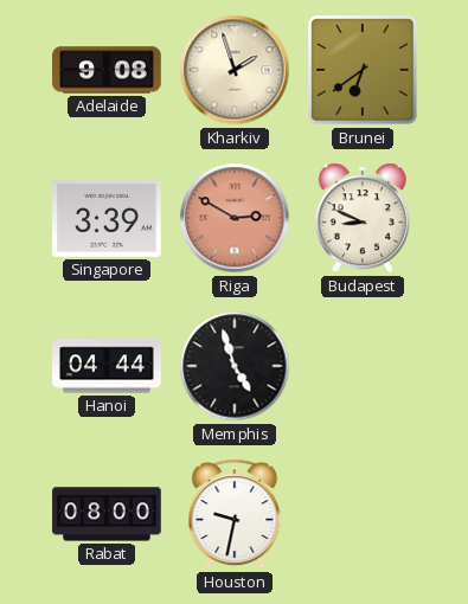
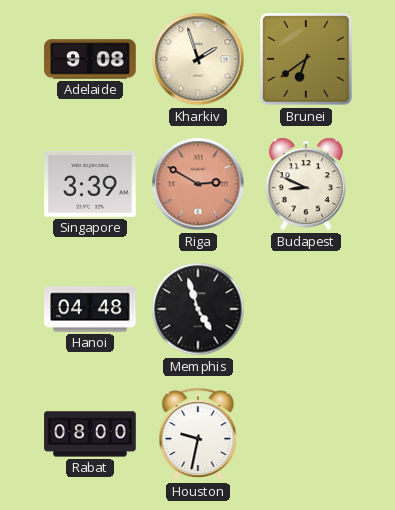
Hanoi: 04:44 -> 04:48
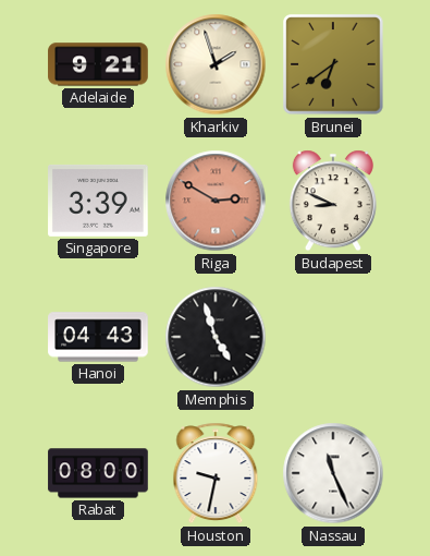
Adelaide: 9:08 -> 9:21
Hanoi: 04:48 -> 04:43
Nassau: none -> 11:26
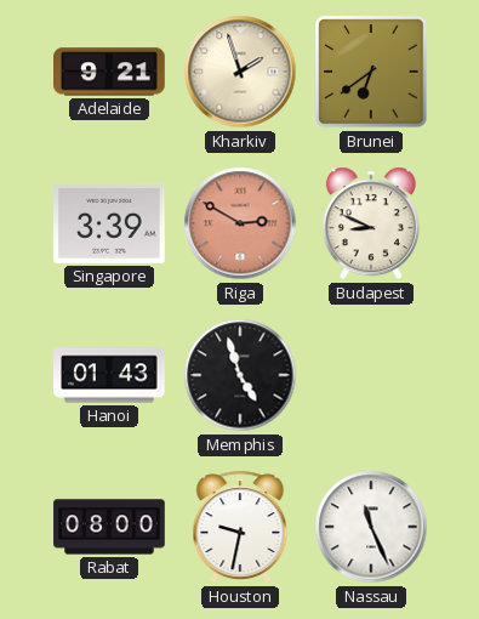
Hanoi: 04:43 -> 01:43
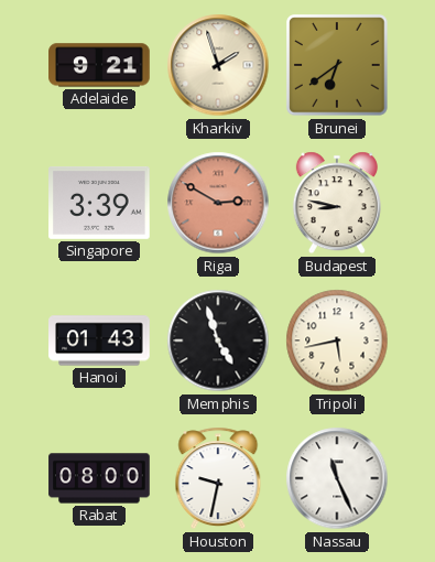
Budapest: 8:49 -> 8:47
Tripoli: none -> 5:43
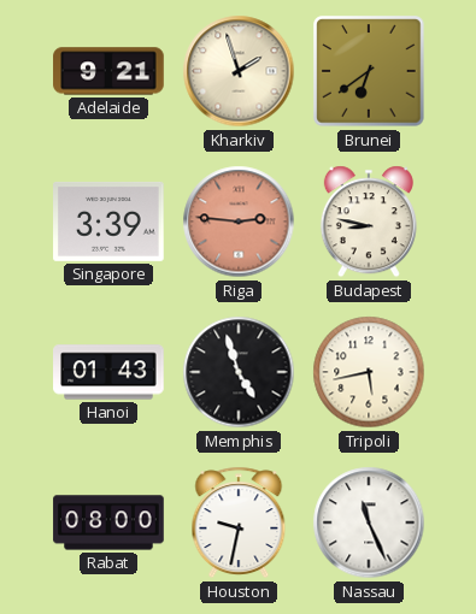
Riga: 2:50 -> 2:46
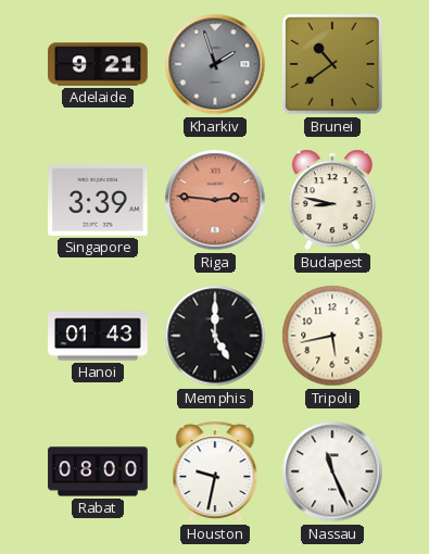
Kharkiv dial: cream -> grey
Brunei: 6:39 -> 10:39
Memphis: 4:57 -> 5:00
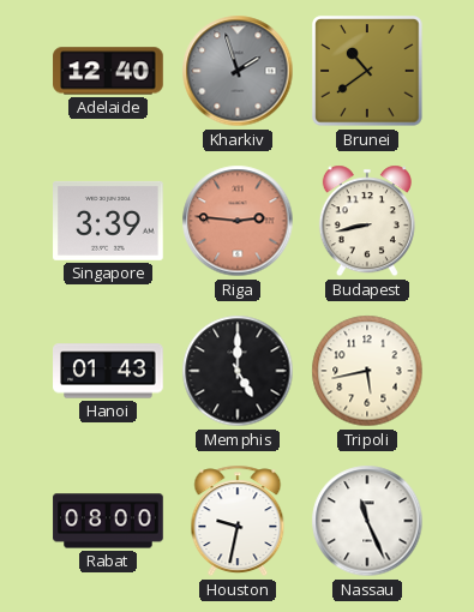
Adelaide: 9:21 -> 12:40
Budapest: 8:47 -> 8:43
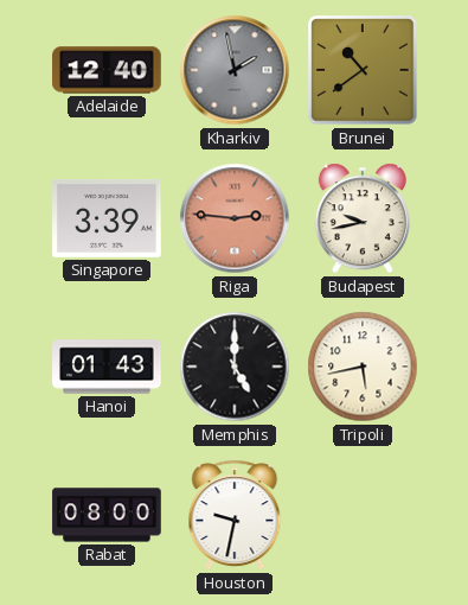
Kharkiv: 1:57 -> 1:58
Budapest: 8:43 -> 9:43
Nassau: 11:26 -> none
